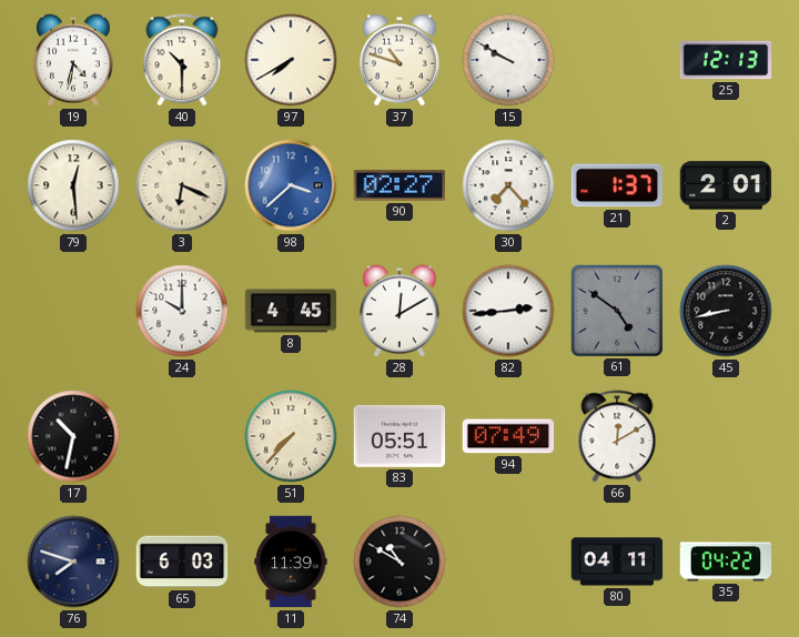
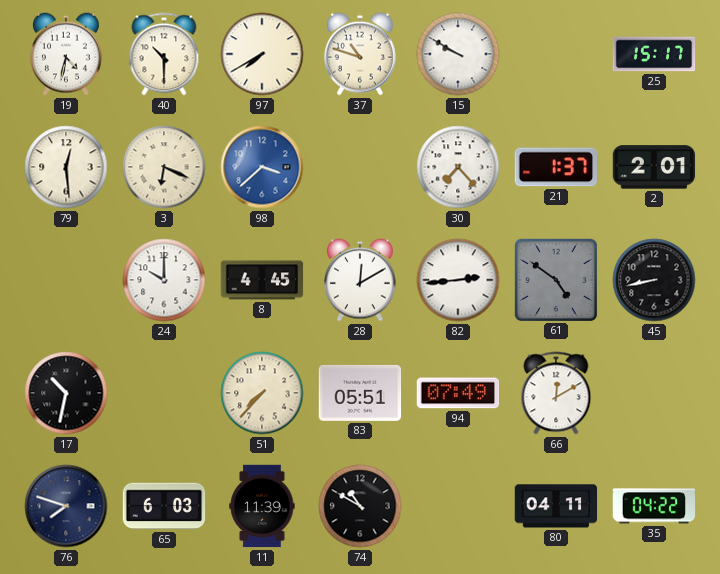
25: 12:13 -> 15:17
90: 02:27 -> none
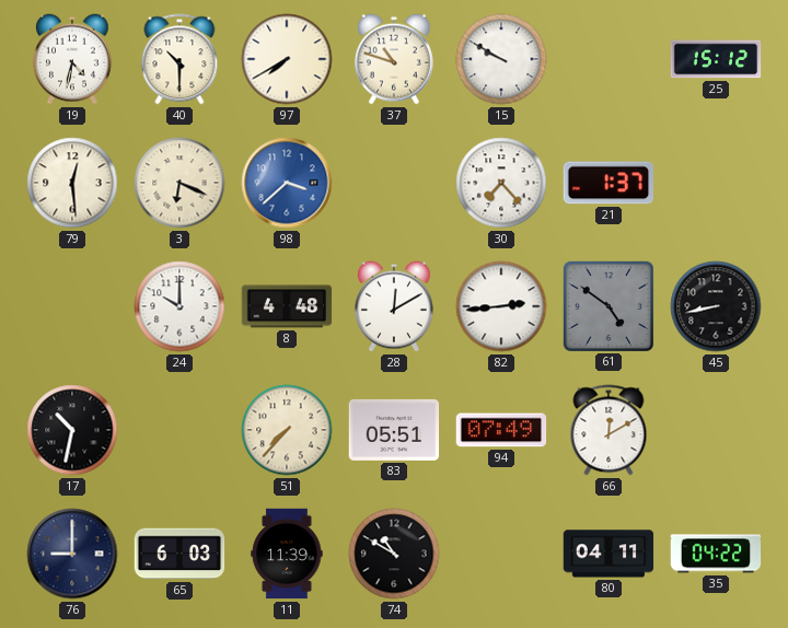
25: 15:17 -> 15:12
2: 2:01 -> none
8: 4:45 -> 4:48
76: 7:48 -> 9:00
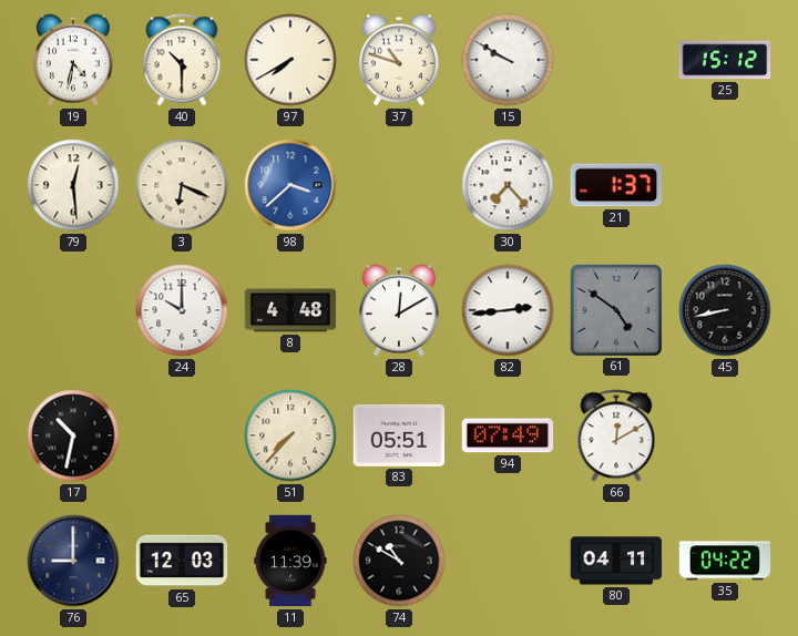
65: 6:03 -> 12:03
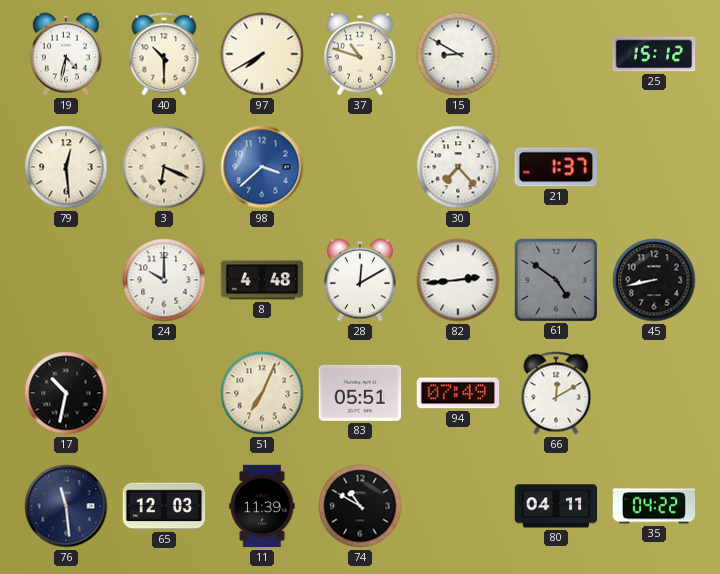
15: 9:50 -> 8:50
51: 7:37 -> 7:04
76: 9:00 -> 11:29
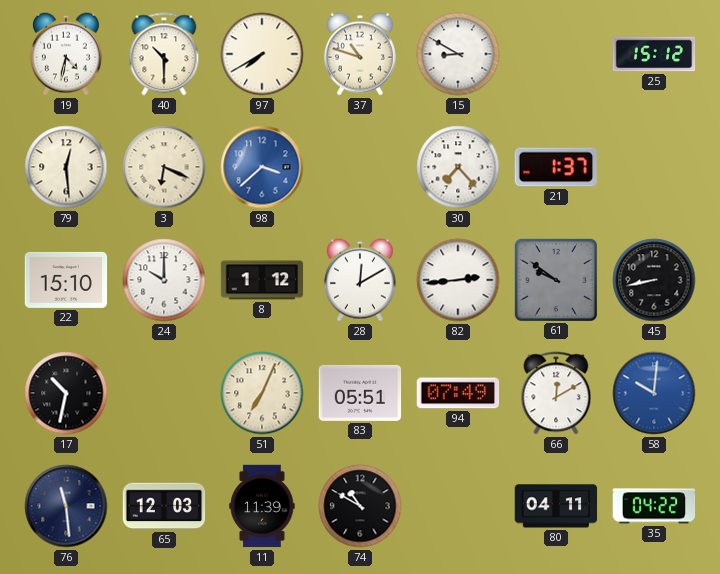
22: none -> 15:10
8: 4:48 -> 1:12
61: 4:51 -> 9:51
58: none -> 10:01
